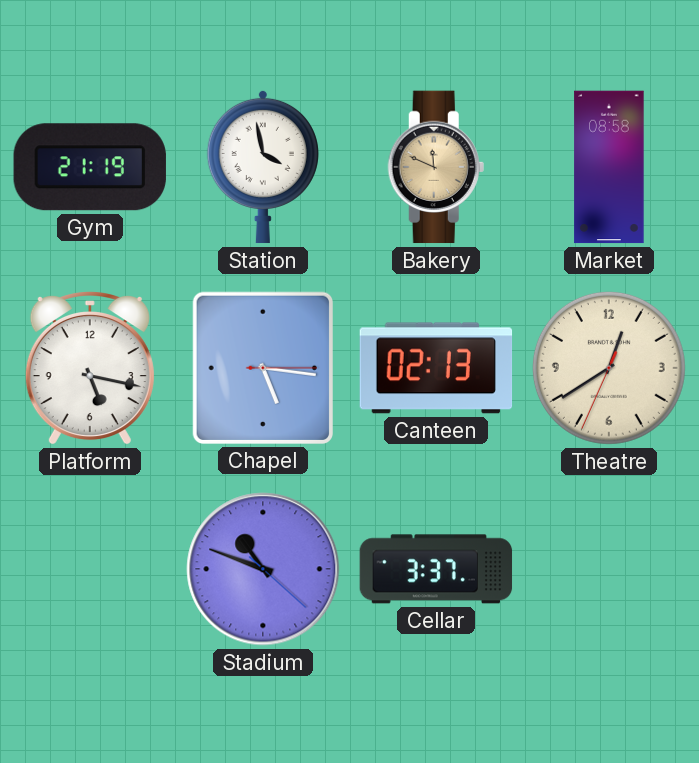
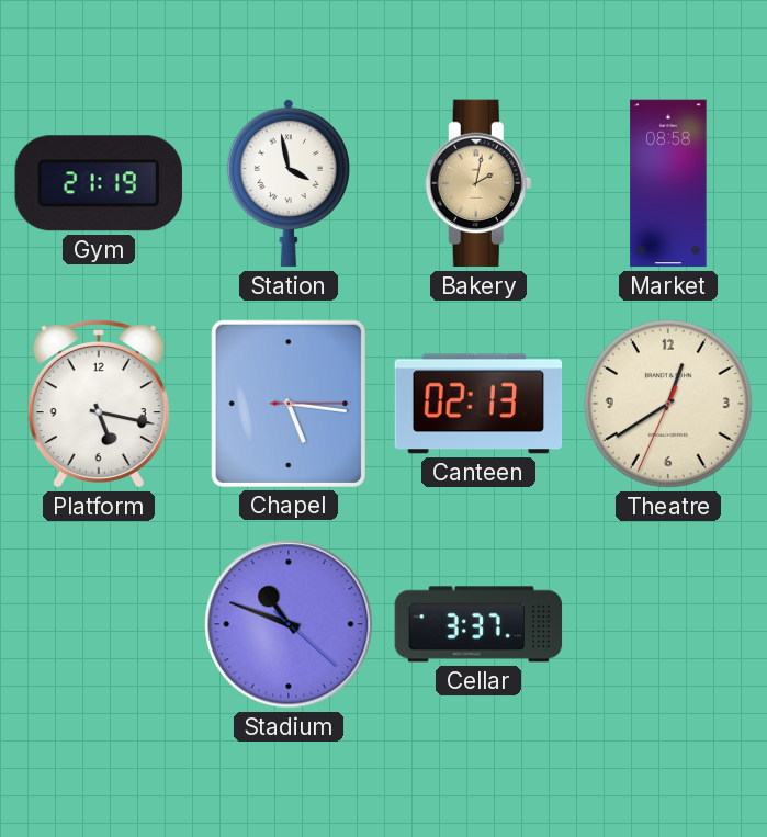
Bakery: 11:49 -> 2:02
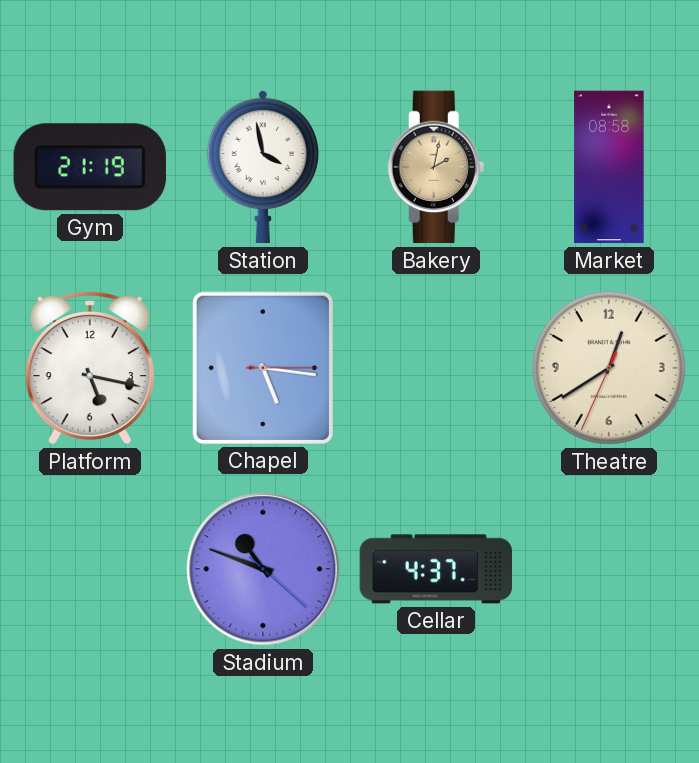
Canteen: 02:13 -> none
Cellar: 3:37 -> 4:37
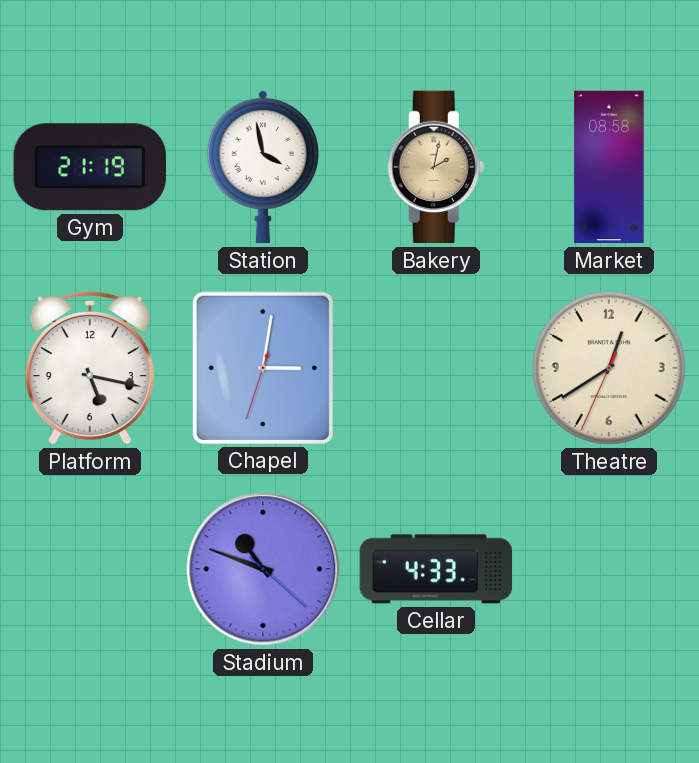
Chapel: 5:16 -> 3:01
Cellar: 4:37 -> 4:33
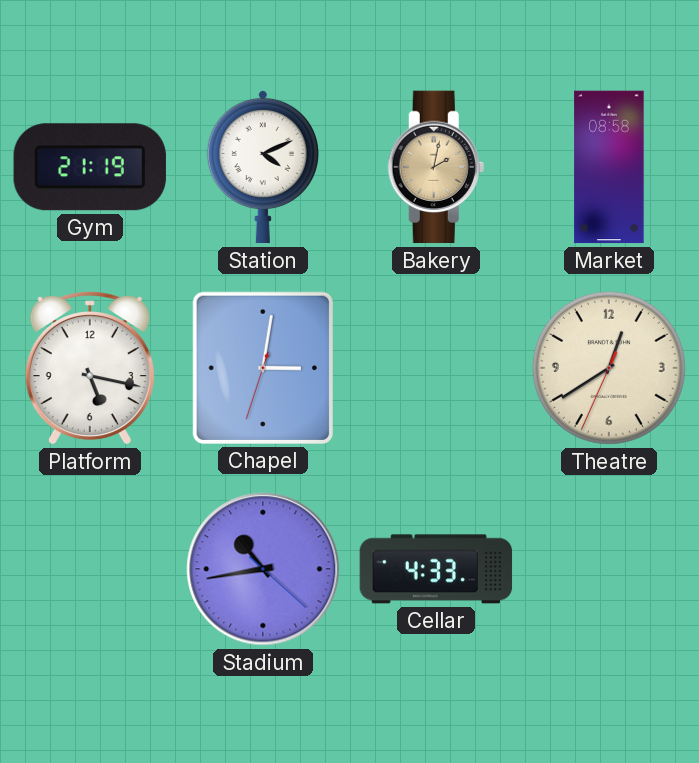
Station: 3:58 -> 4:11
Stadium: 10:48 -> 10:43
